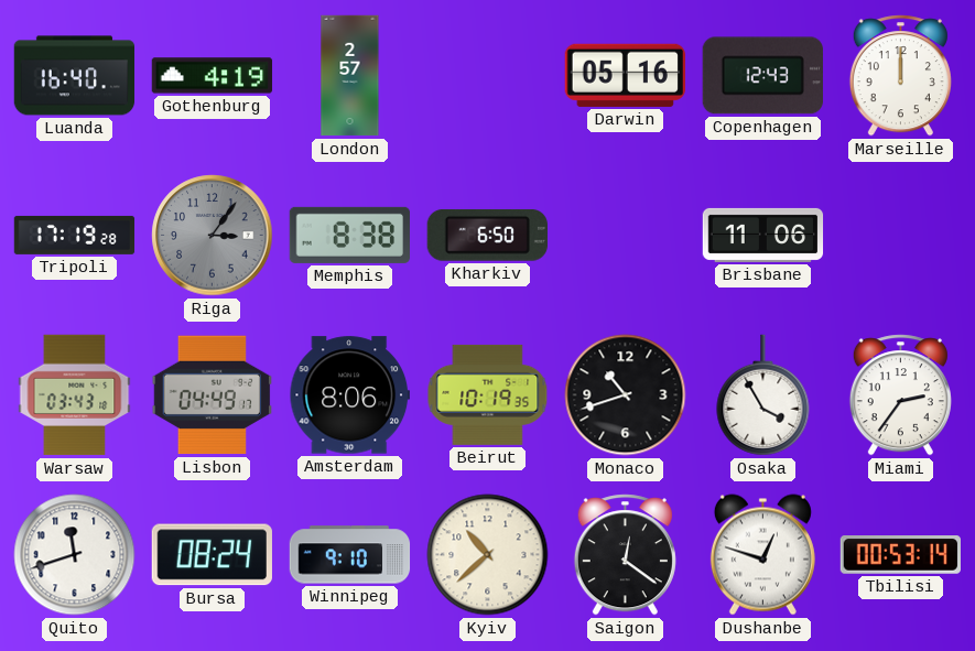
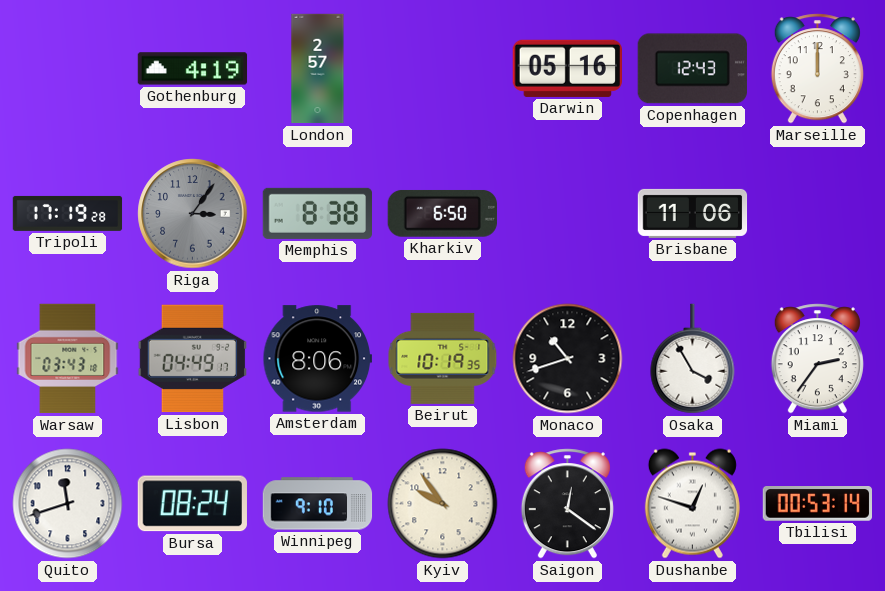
Luanda: 16:40 -> none
Kyiv: 10:38 -> 9:54
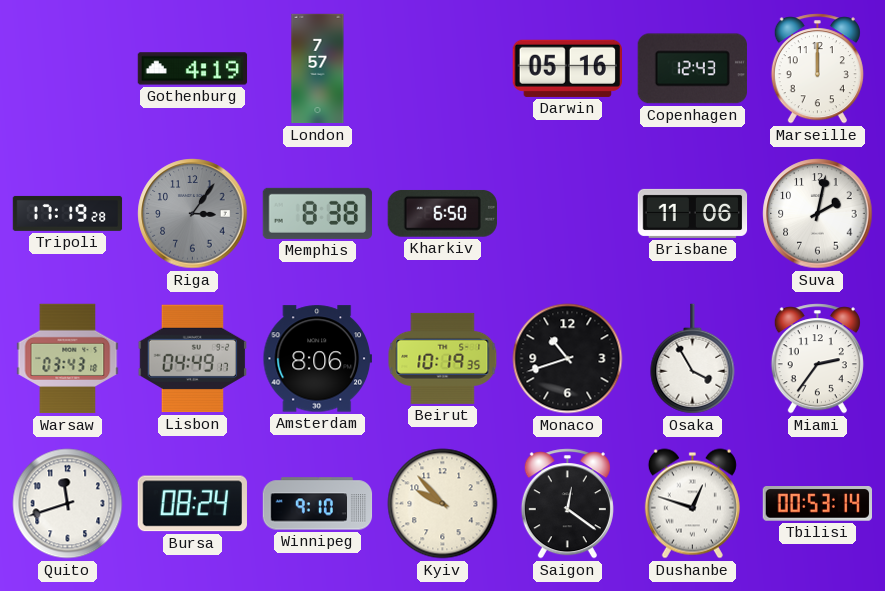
London: 2:57 -> 7:57
Suva: none -> 2:02
Kyiv: 9:54 -> 9:53
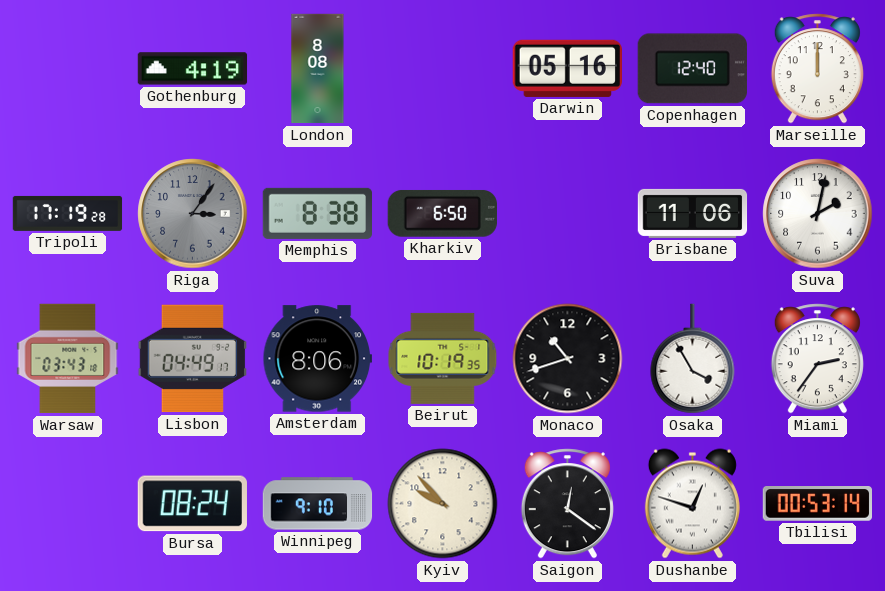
London: 7:57 -> 8:08
Copenhagen: 12:43 -> 12:40
Quito: 11:42 -> none
